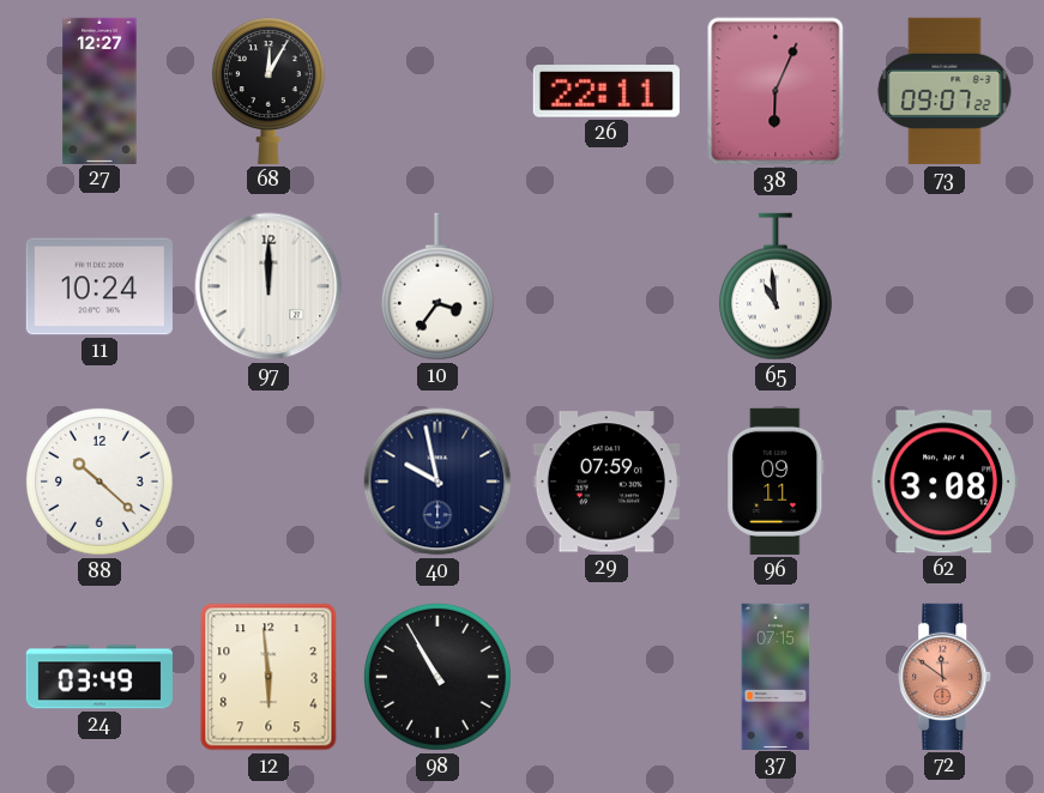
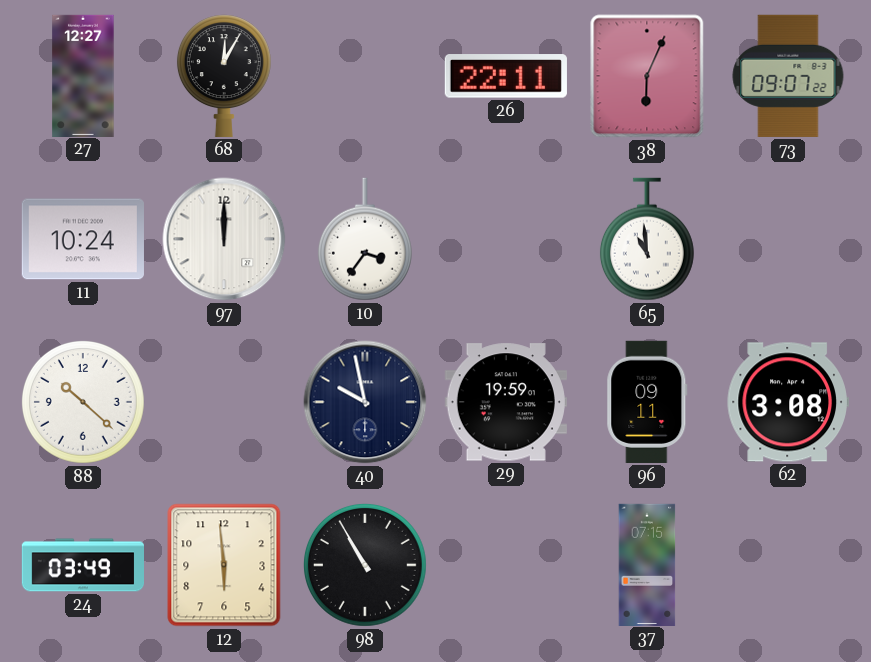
29: 07:59 -> 19:59
72: 11:51 -> none
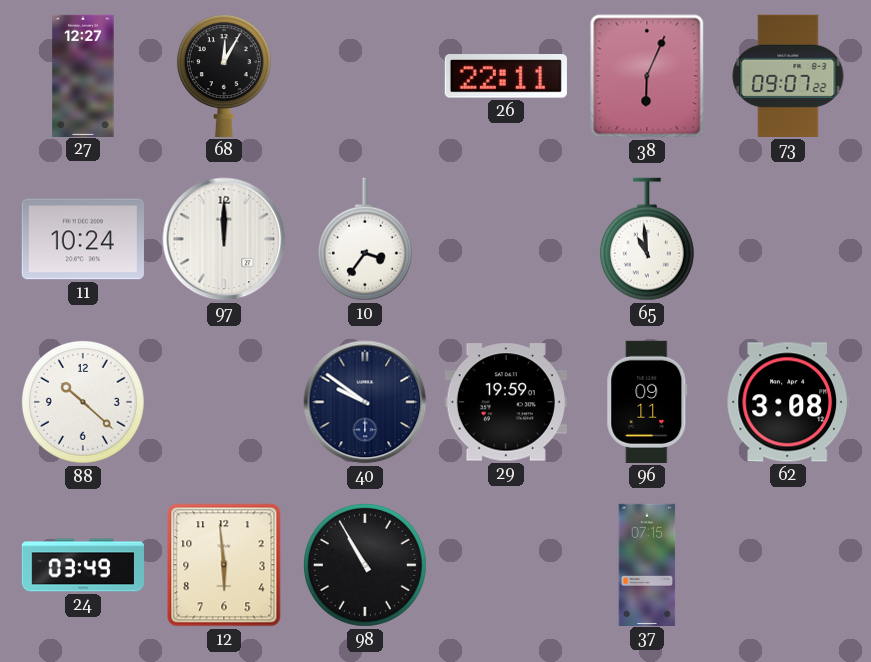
40: 9:58 -> 9:51
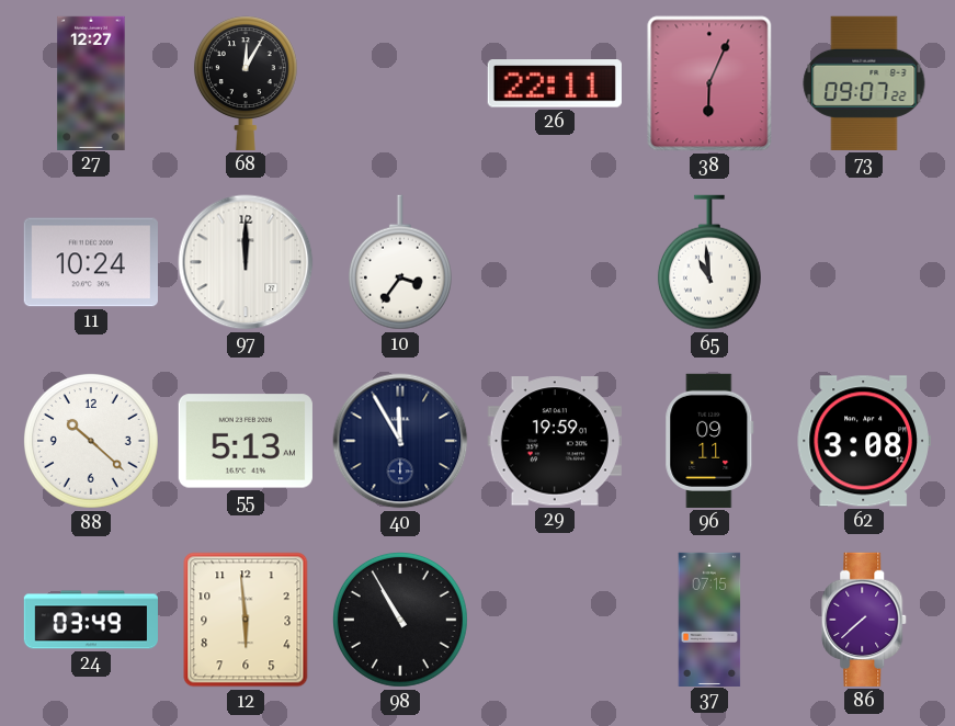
55: none -> 5:13
40: 9:51 -> 11:55
86: none -> 7:38
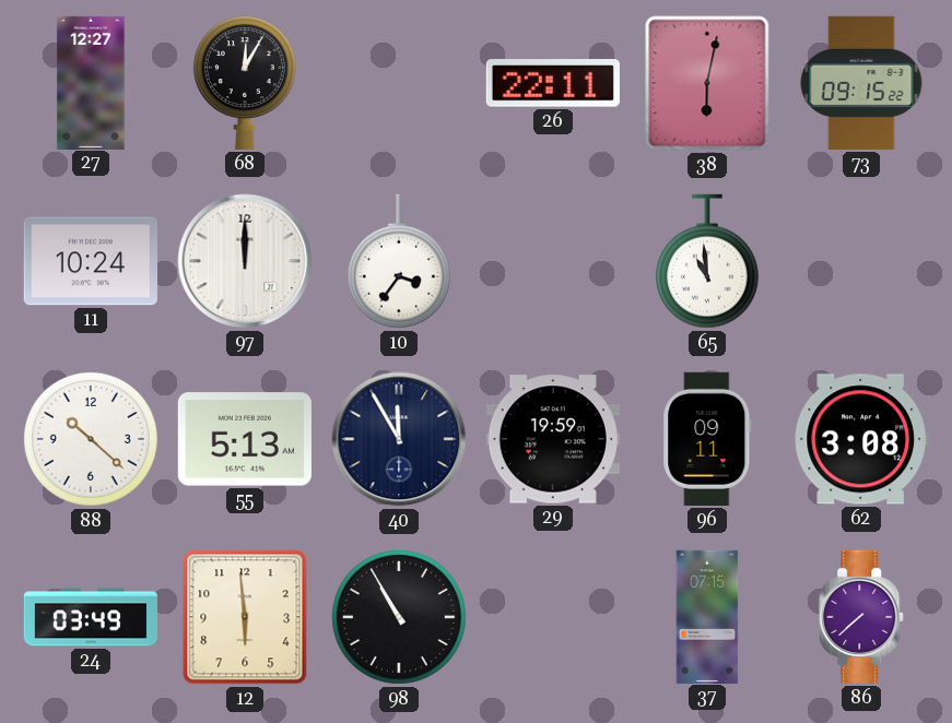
38: 6:04 -> 6:02
73: 09:07 -> 09:15
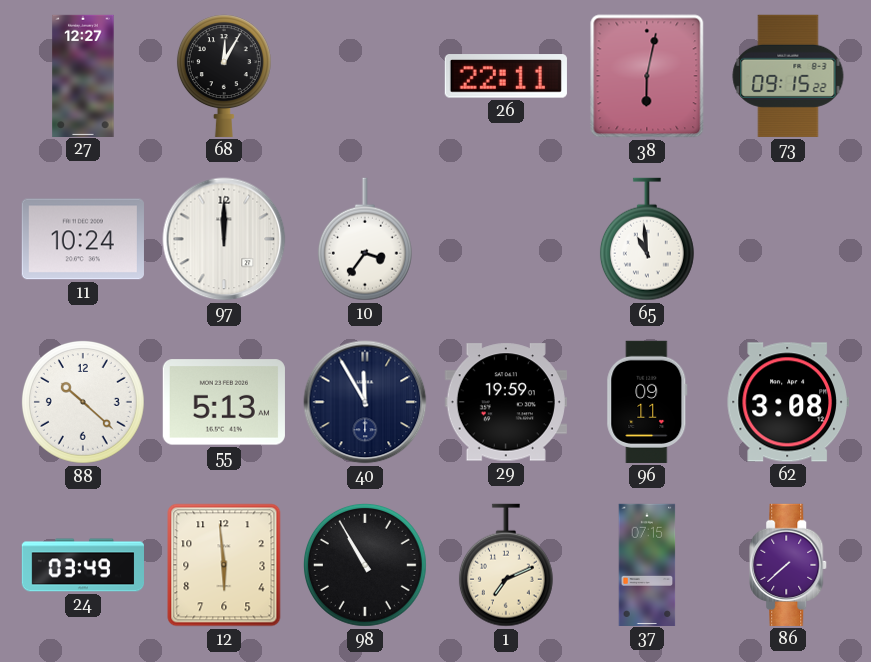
1: none -> 7:11
